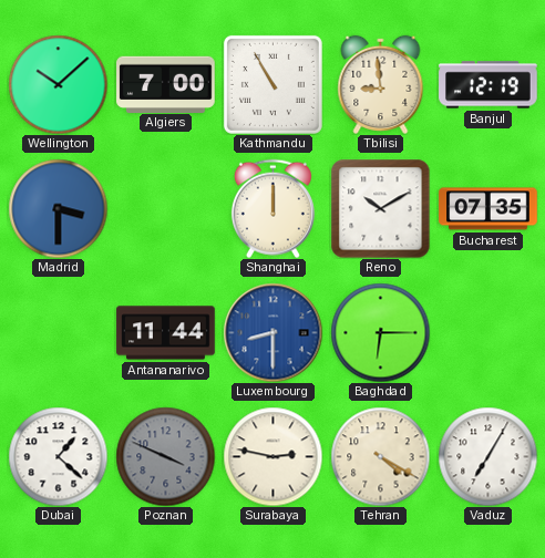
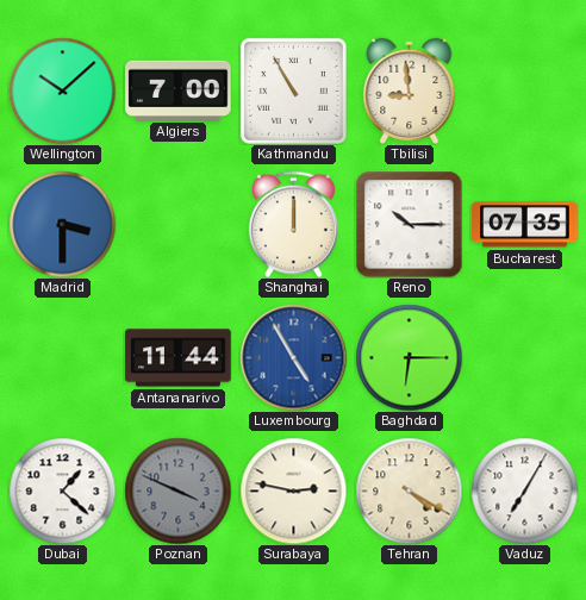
Banjul: 12:19 -> none
Reno: 10:10 -> 10:15
Luxembourg: 8:30 -> 4:55
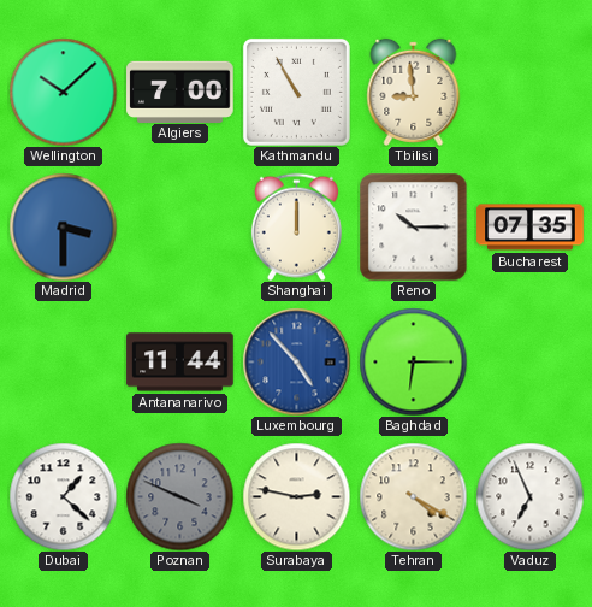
Luxembourg: 4:55 -> 4:53
Vaduz: 7:05 -> 6:56
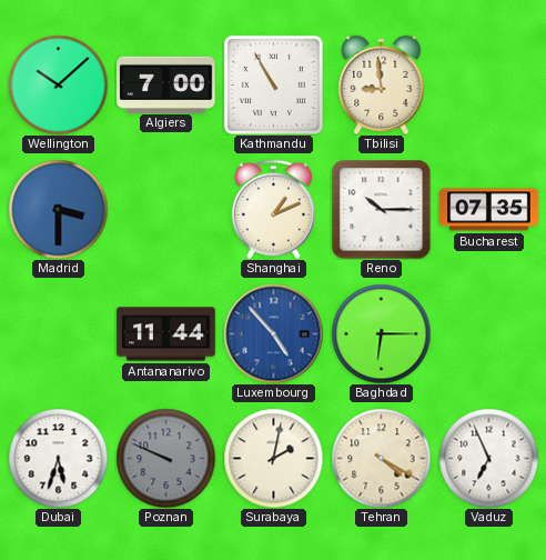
Shanghai: 12:00 -> 1:11
Dubai: 1:22 -> 5:33
Poznan: 3:49 -> 9:49
Surabaya: 2:47 -> 2:02
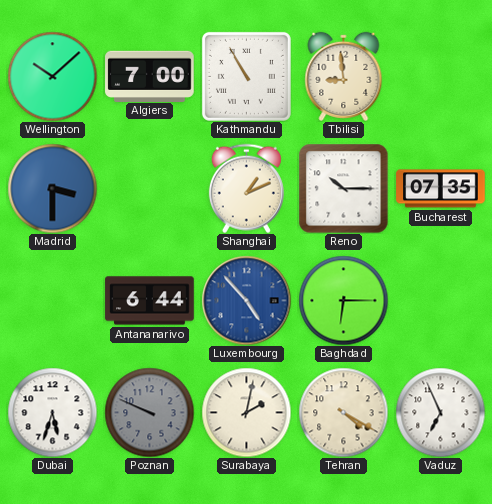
Antananarivo: 11:44 -> 6:44
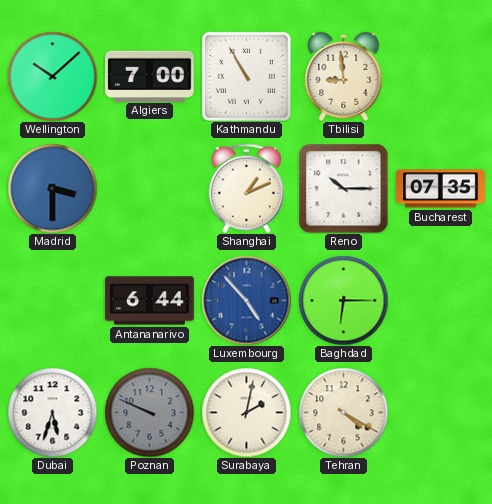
Vaduz: 6:56 -> none
